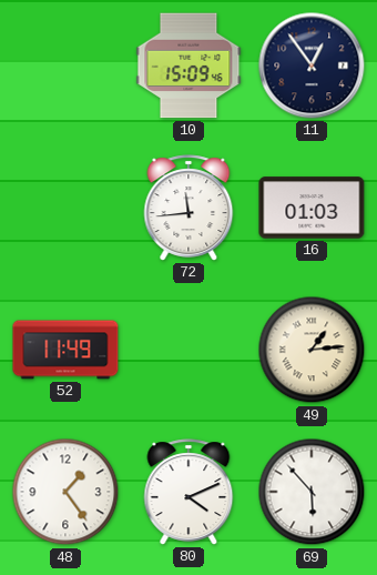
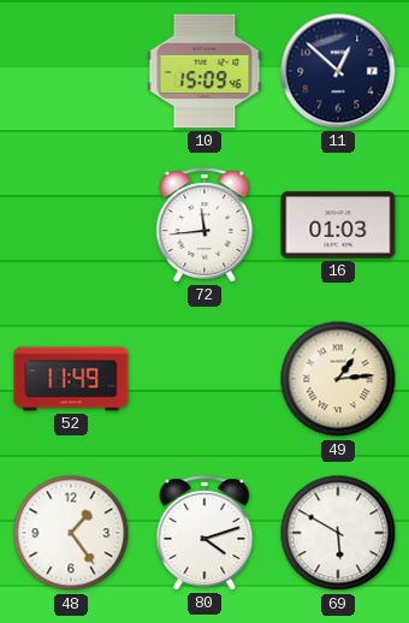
11: 12:54 -> 12:52
80: 4:11 -> 4:12
69: 5:53 -> 5:50
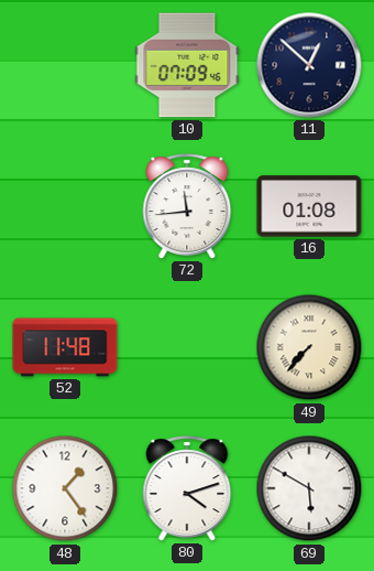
10: 15:09 -> 07:09
16: 01:03 -> 01:08
52: 11:49 -> 11:48
49: 1:14 -> 7:37
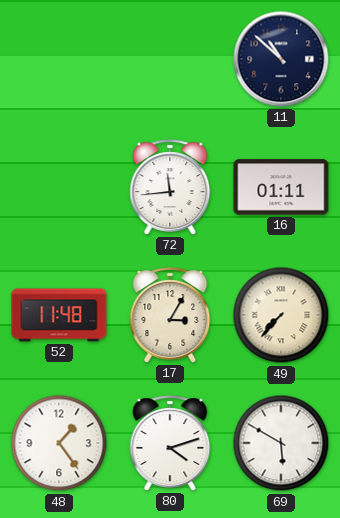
10: 07:09 -> none
11: 12:52 -> 10:52
16: 01:08 -> 01:11
17: none -> 3:05
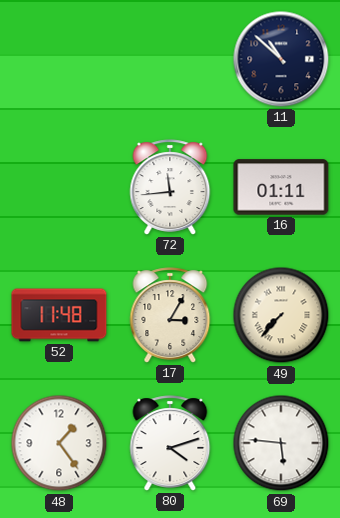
69: 5:50 -> 5:46
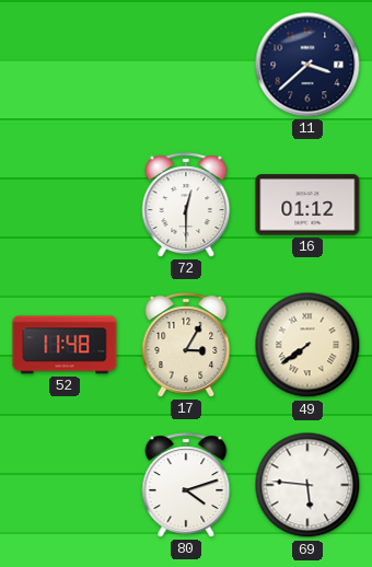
11: 10:52 -> 3:38
72: 11:44 -> 12:30
16: 01:11 -> 01:12
49: 7:37 -> 7:39
48: 1:24 -> none
